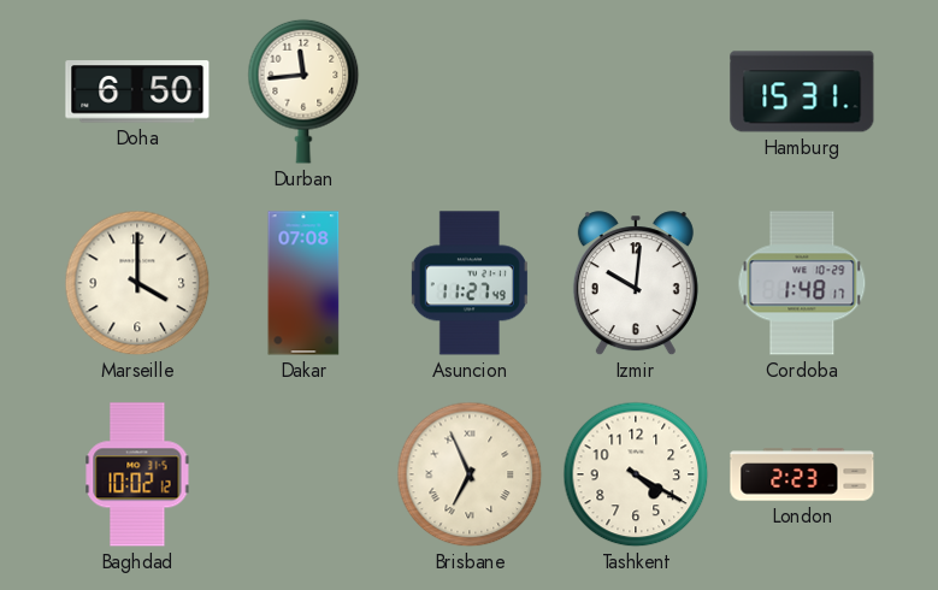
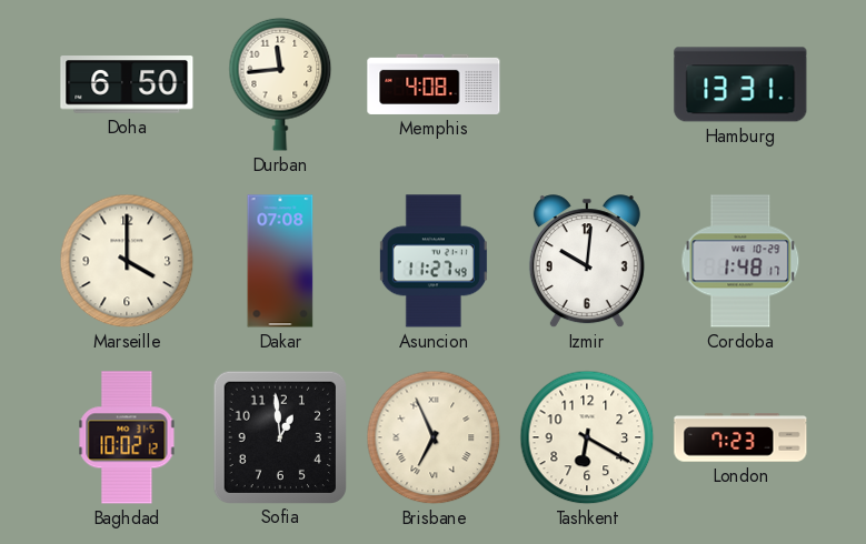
Memphis: none -> 4:08
Hamburg: 15:31 -> 13:31
Sofia: none -> 12:59
Tashkent: 4:20 -> 6:20
London: 2:23 -> 7:23
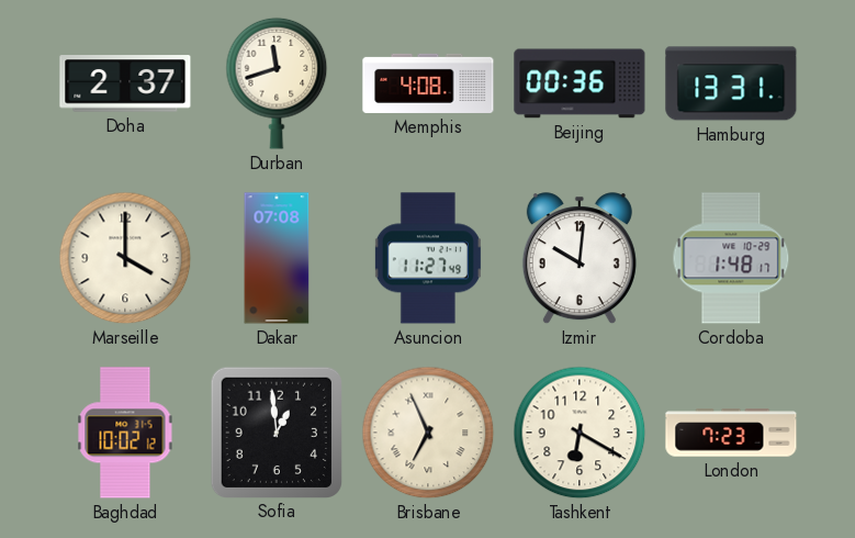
Doha: 6:50 -> 2:37
Durban: 11:44 -> 11:42
Beijing: none -> 00:36
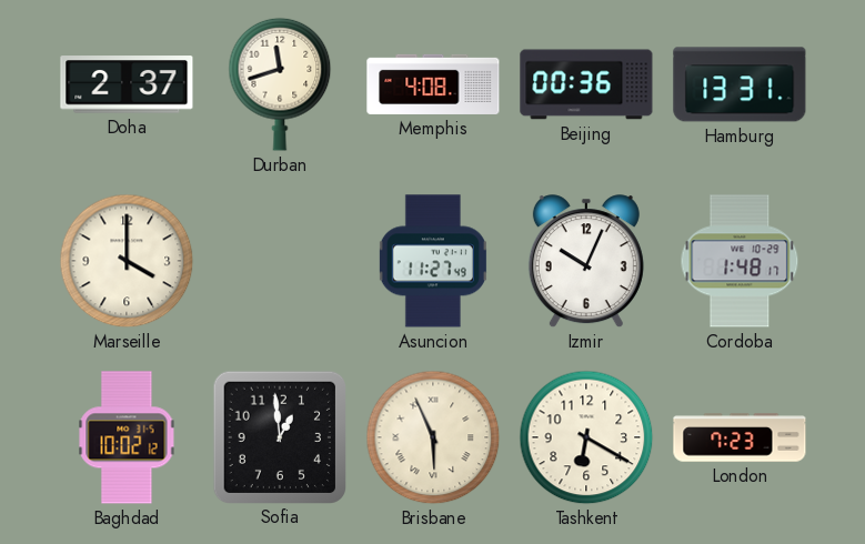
Dakar: 07:08 -> none
Izmir: 10:01 -> 10:04
Brisbane: 6:56 -> 5:56
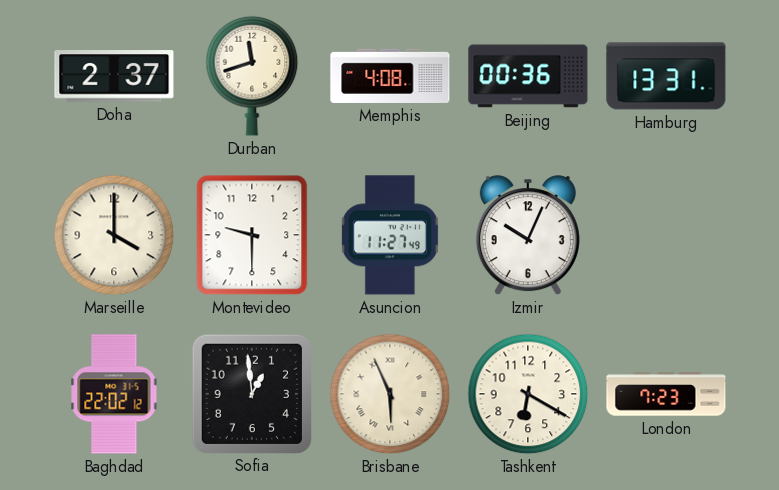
Montevideo: none -> 9:30
Cordoba: 1:48 -> none
Baghdad: 10:02 -> 22:02
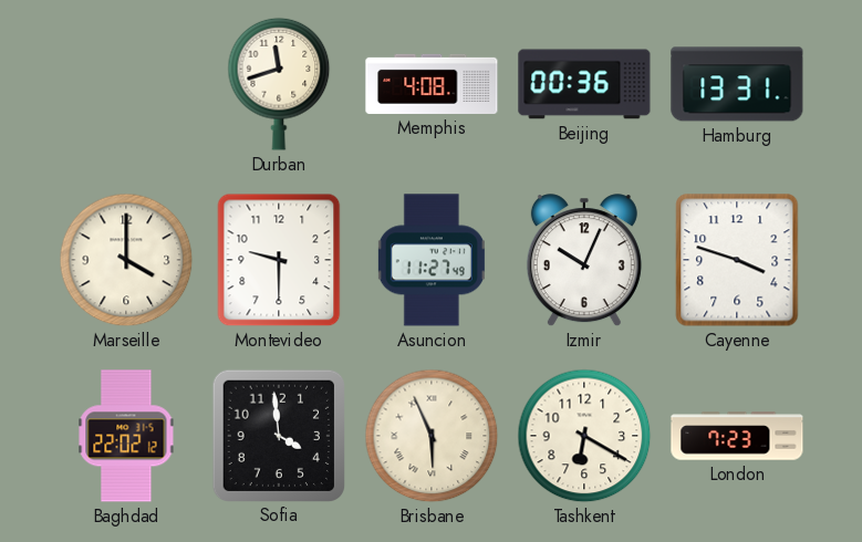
Doha: 2:37 -> none
Cayenne: none -> 3:48
Sofia: 12:59 -> 3:59
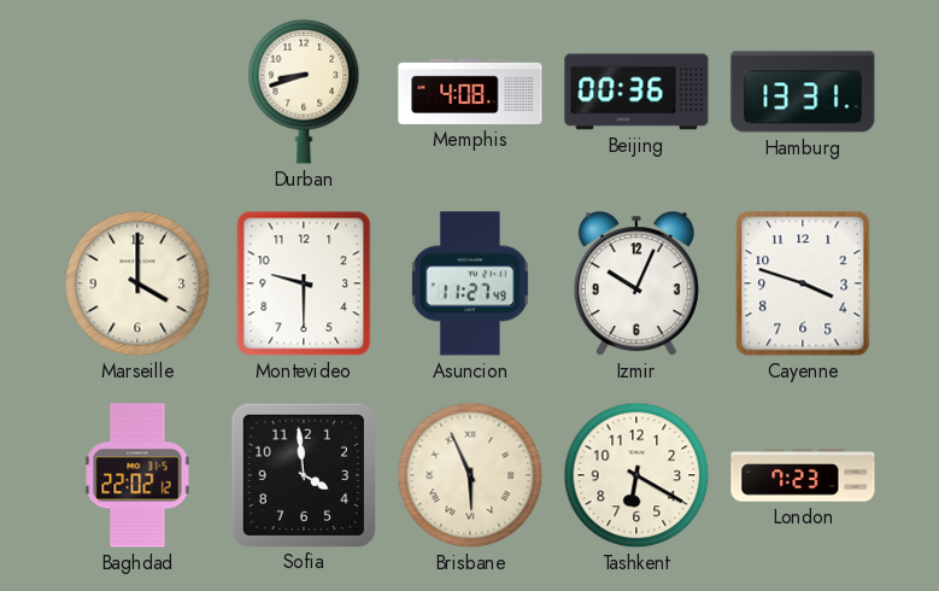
Durban: 11:42 -> 8:42
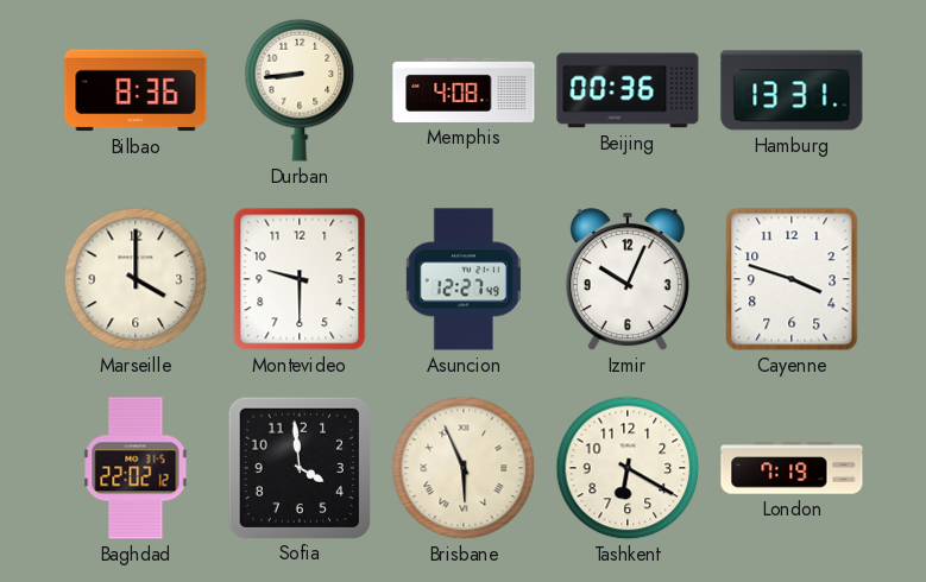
Bilbao: none -> 8:36
Durban: 8:42 -> 8:44
Asuncion: 11:27 -> 12:27
London: 7:23 -> 7:19
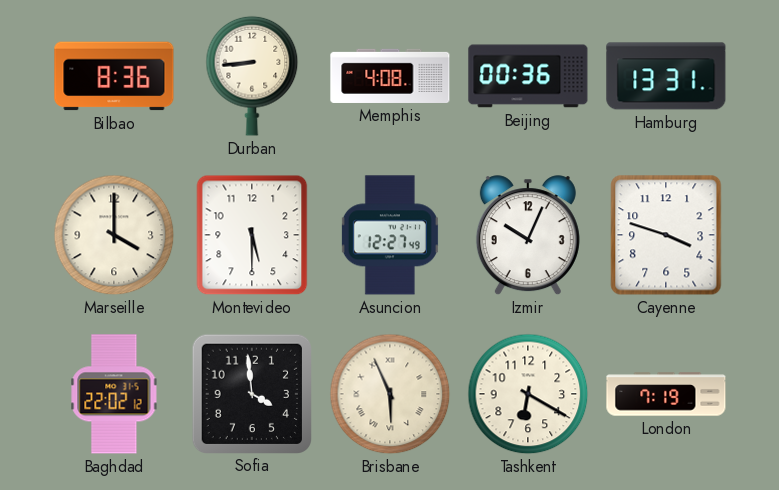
Montevideo: 9:30 -> 5:30
